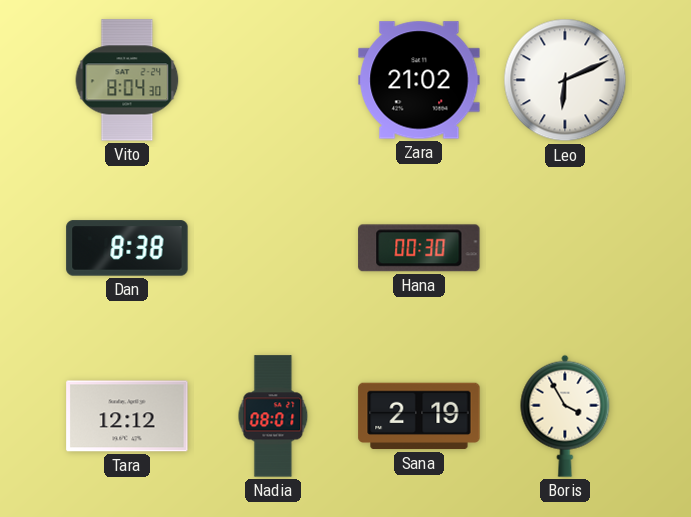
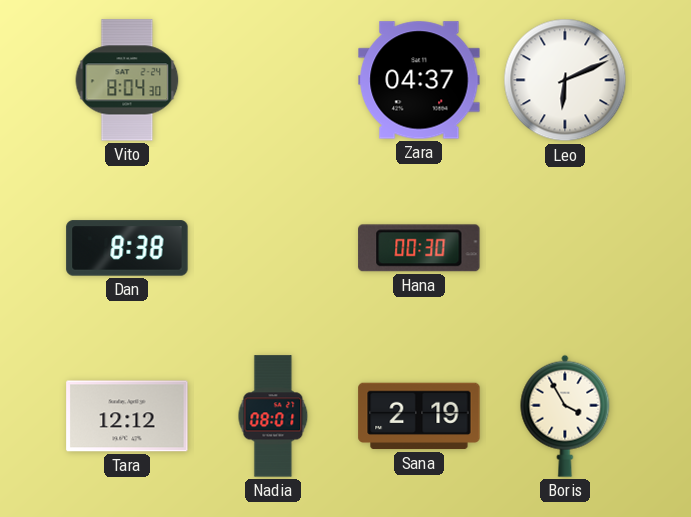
Zara: 21:02 -> 04:37
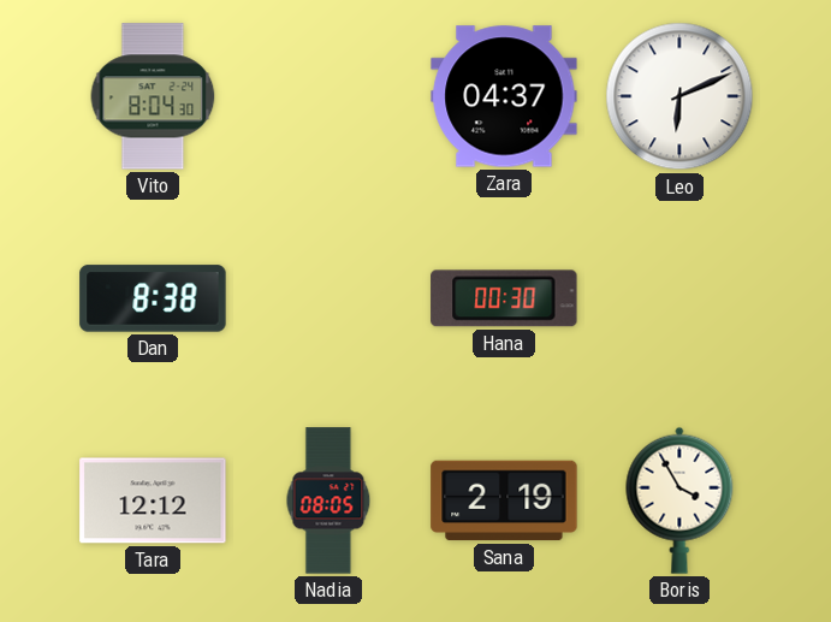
Nadia: 08:01 -> 08:05
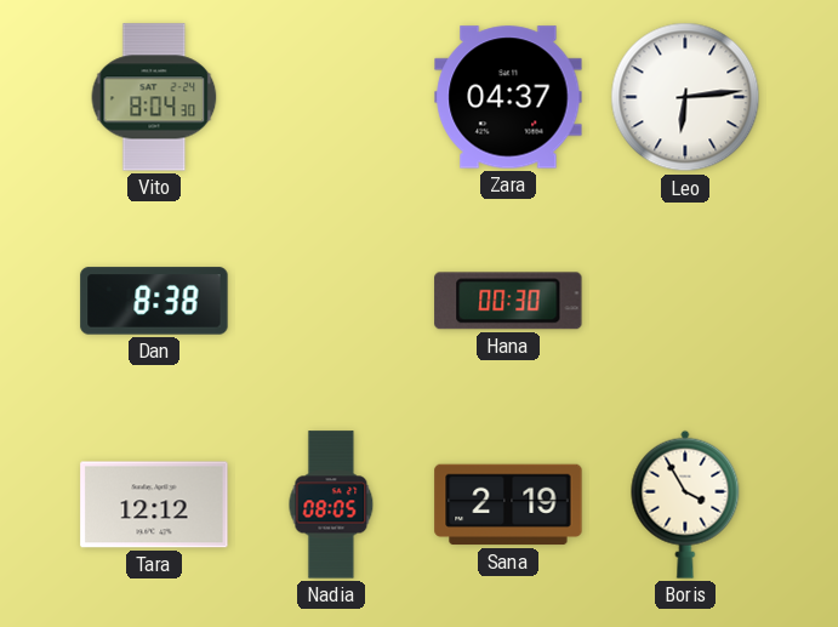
Leo: 6:11 -> 6:14
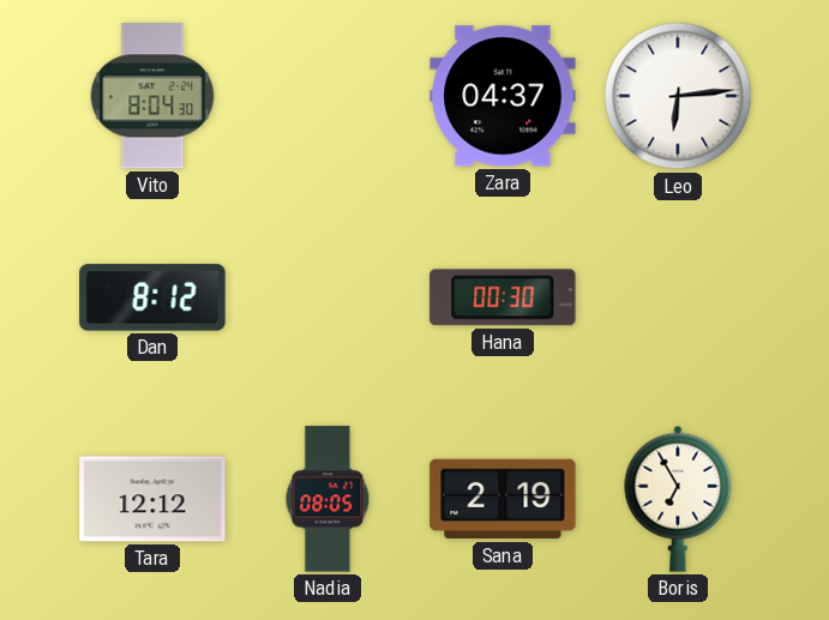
Dan: 8:38 -> 8:12
Boris: 3:55 -> 6:55
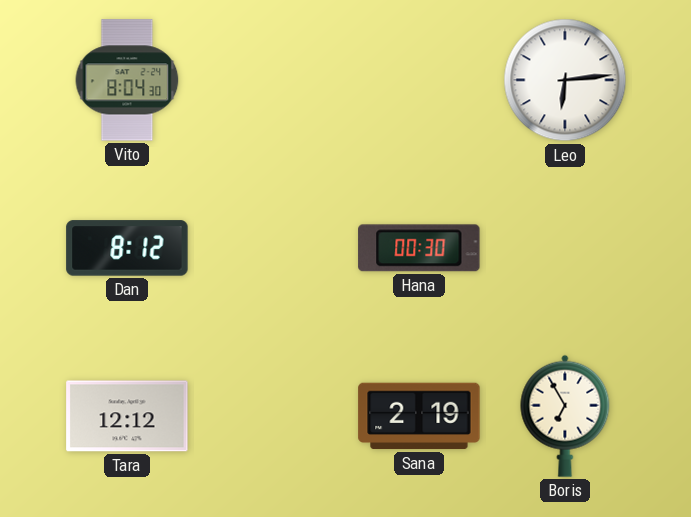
Zara: 04:37 -> none
Nadia: 08:05 -> none
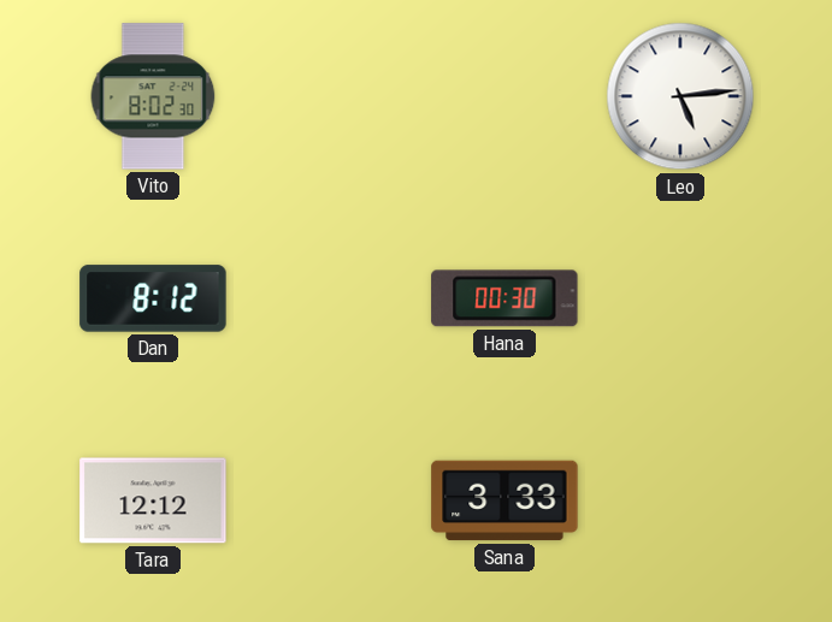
Vito: 8:04 -> 8:02
Leo: 6:14 -> 5:14
Sana: 2:19 -> 3:33
Boris: 6:55 -> none
